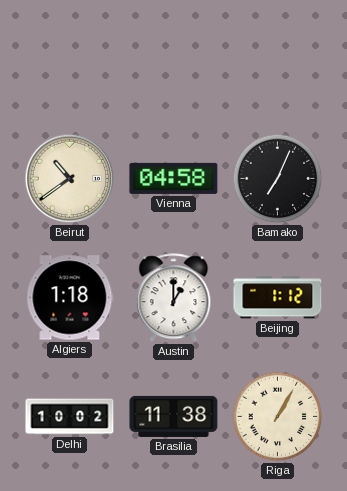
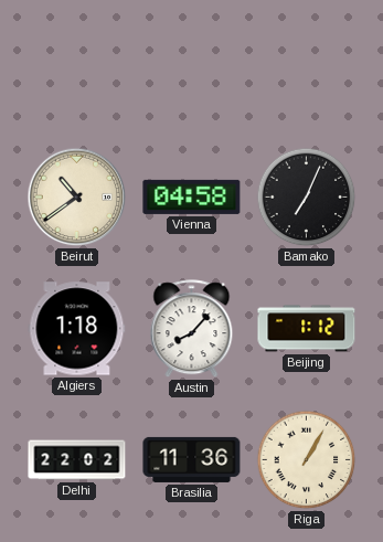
Austin: 1:00 -> 8:07
Delhi: 10:02 -> 22:02
Brasilia: 11:38 -> 11:36
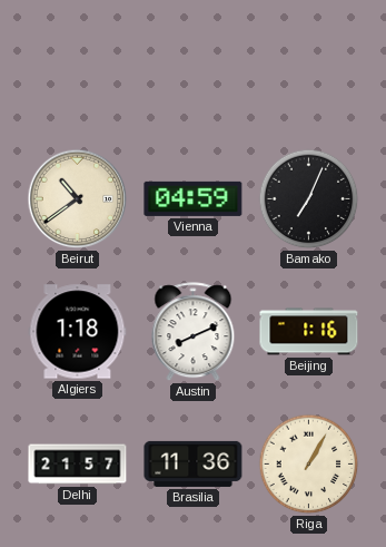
Vienna: 04:58 -> 04:59
Austin: 8:07 -> 8:11
Beijing: 1:12 -> 1:16
Delhi: 22:02 -> 21:57
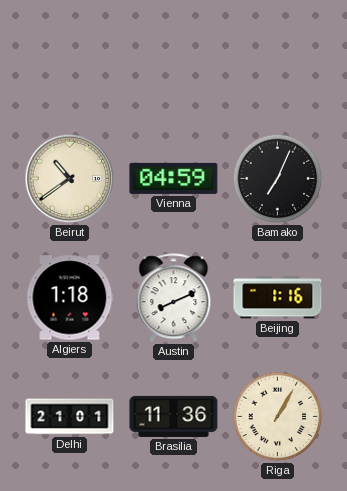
Delhi: 21:57 -> 21:01
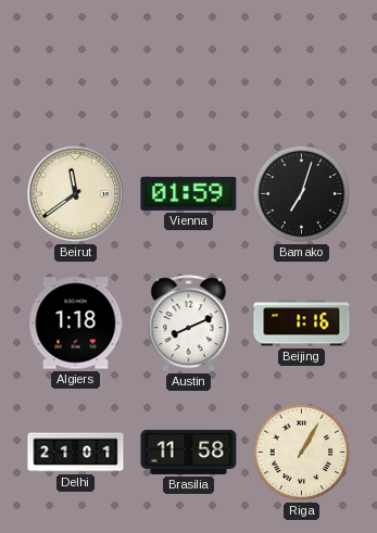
Beirut: 10:39 -> 11:39
Vienna: 04:59 -> 01:59
Bamako: 7:04 -> 7:03
Brasilia: 11:36 -> 11:58
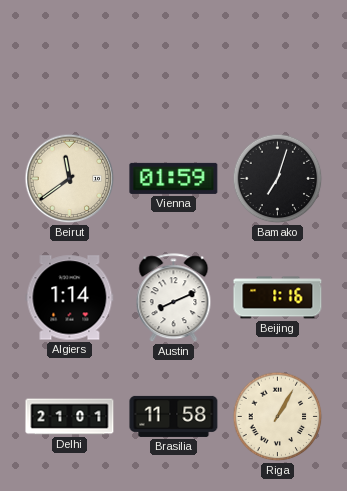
Algiers: 1:18 -> 1:14
